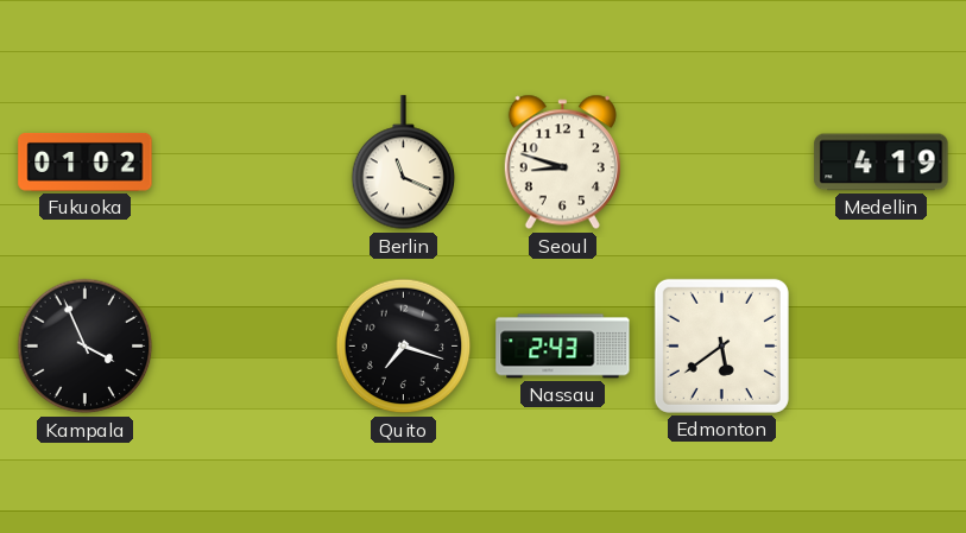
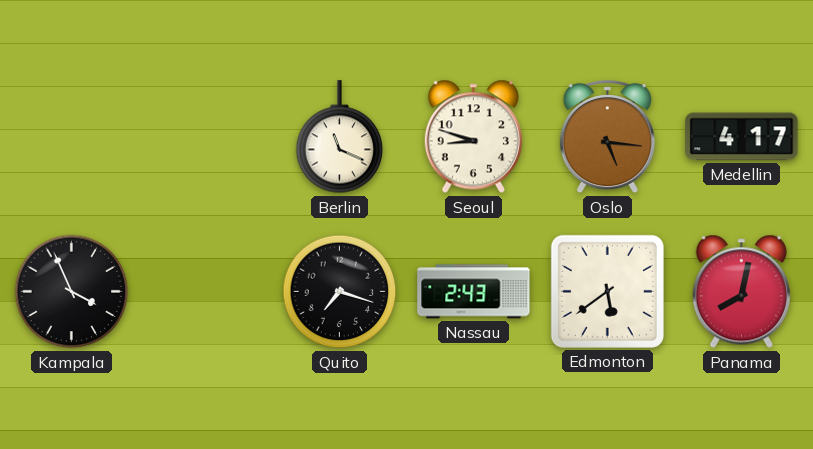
Fukuoka: 01:02 -> none
Oslo: none -> 5:16
Medellin: 4:19 -> 4:17
Panama: none -> 8:02
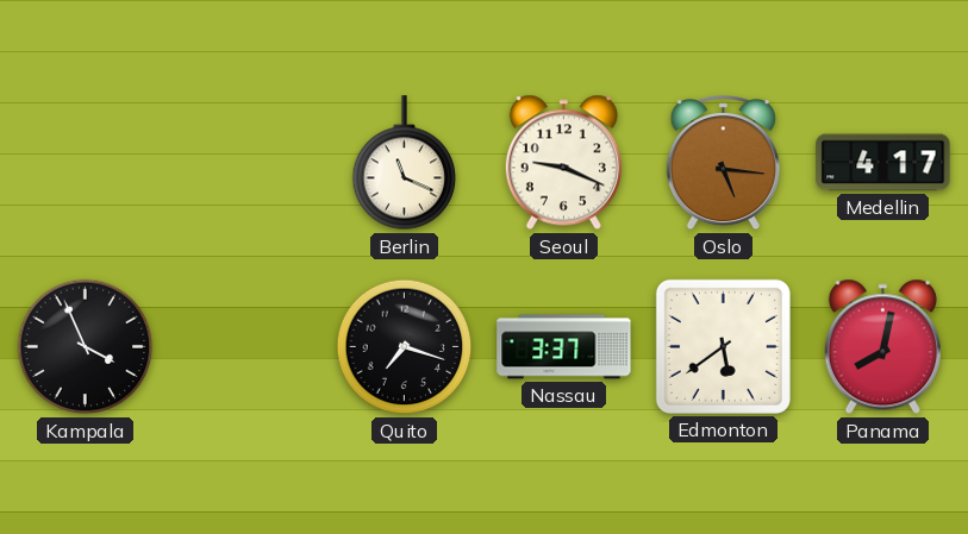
Seoul: 8:48 -> 9:19
Nassau: 2:43 -> 3:37
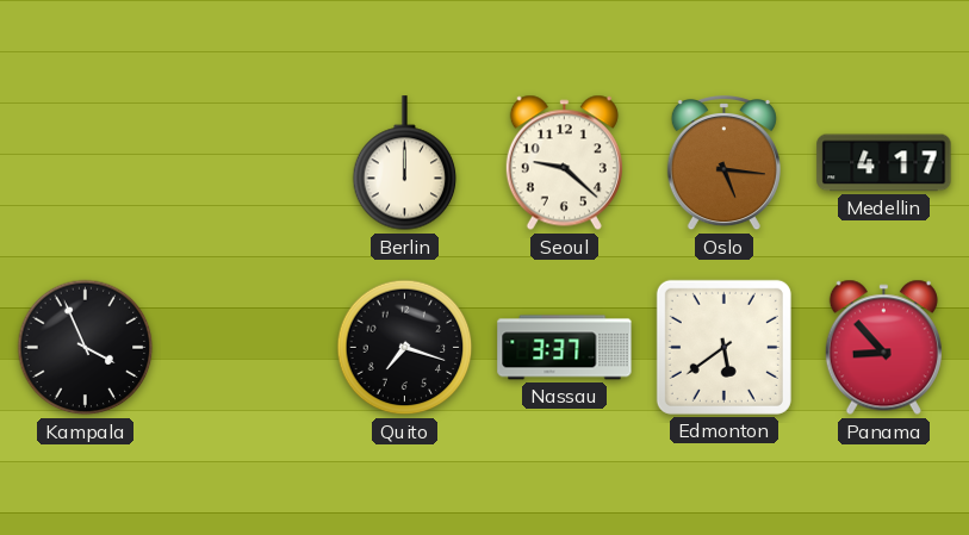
Berlin: 11:19 -> 12:00
Seoul: 9:19 -> 9:22
Panama: 8:02 -> 8:53
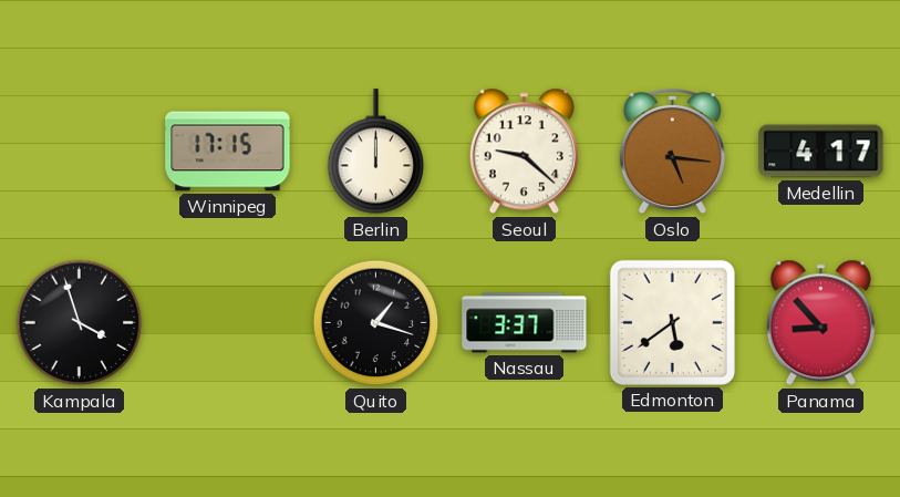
Winnipeg: none -> 17:15
Kampala: 3:56 -> 3:57
Quito: 7:18 -> 1:18
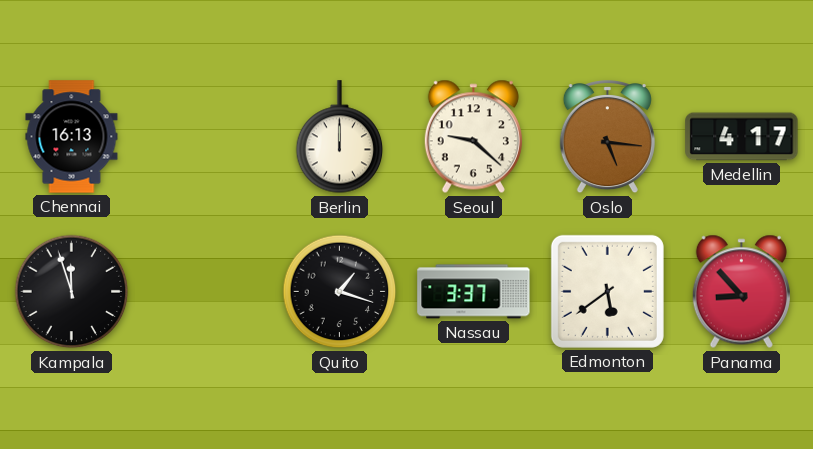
Chennai: none -> 16:13
Winnipeg: 17:15 -> none
Kampala: 3:57 -> 11:57
